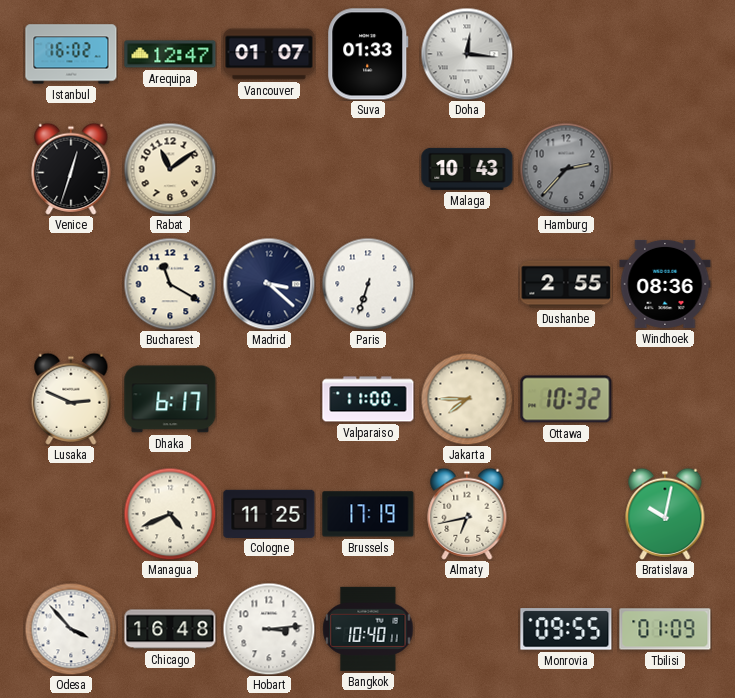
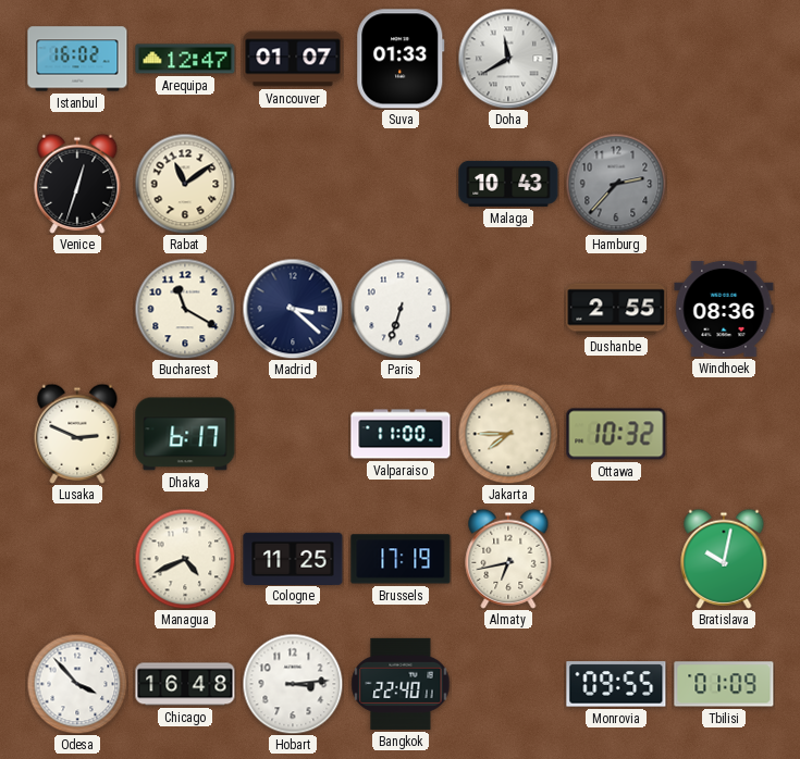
Doha: 12:16 -> 11:40
Bangkok: 10:40 -> 22:40
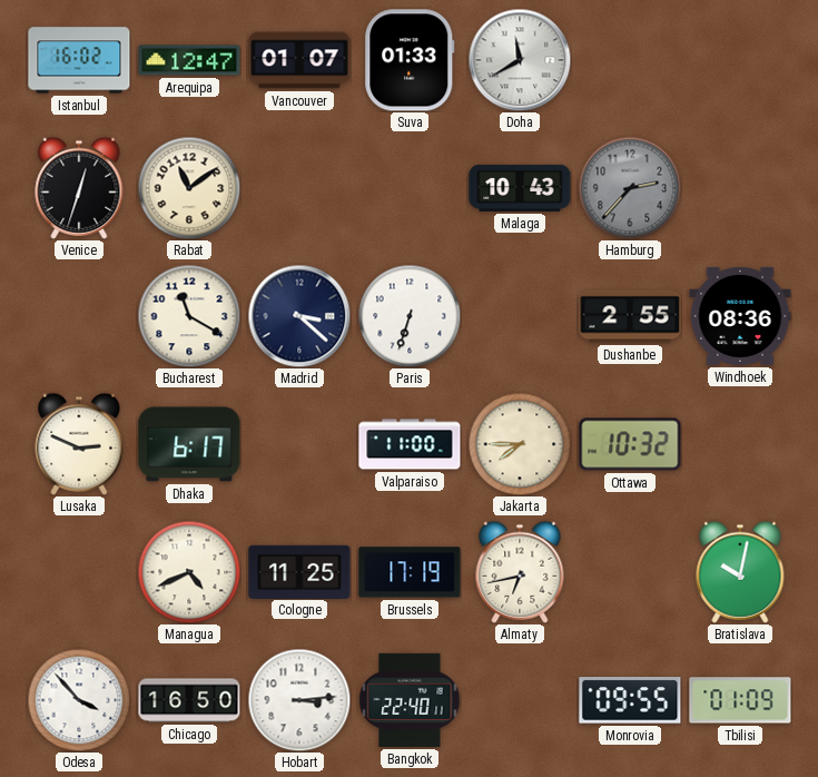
Chicago: 16:48 -> 16:50
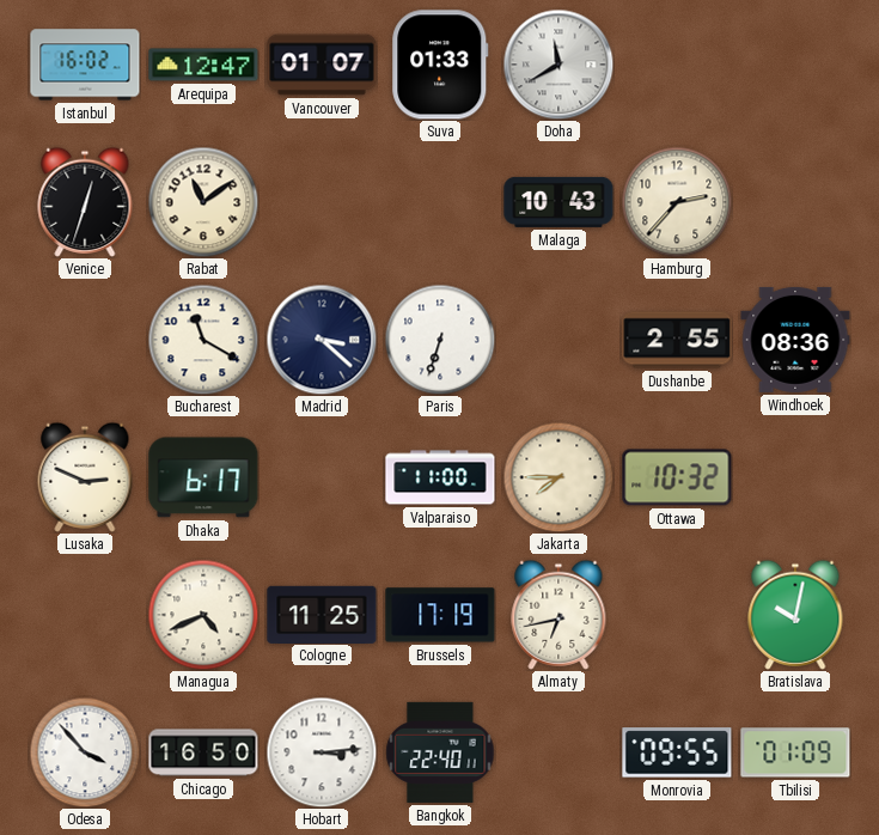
Hamburg dial: grey -> cream
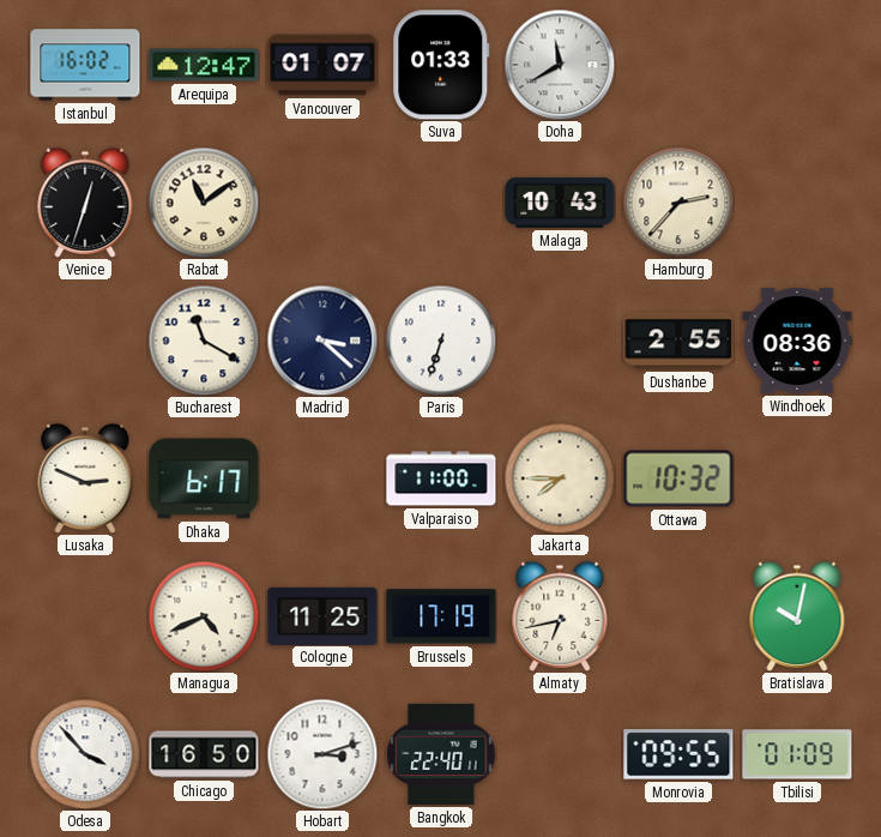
Hobart: 3:14 -> 3:12
